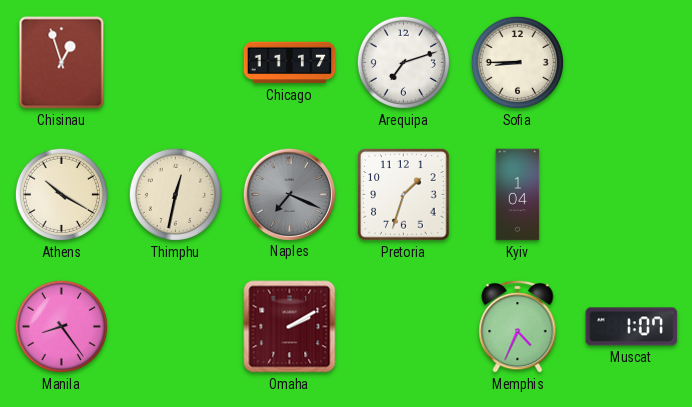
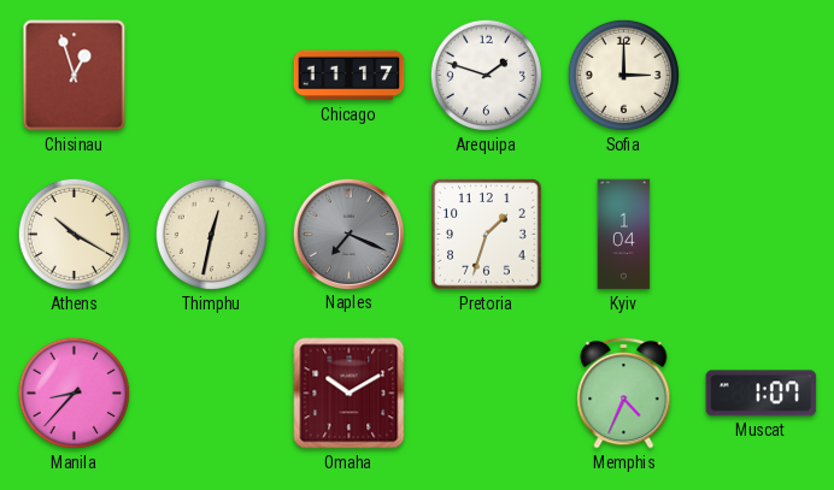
Arequipa: 7:12 -> 1:48
Sofia: 8:45 -> 3:00
Manila: 8:24 -> 8:37
Omaha: 2:10 -> 10:10
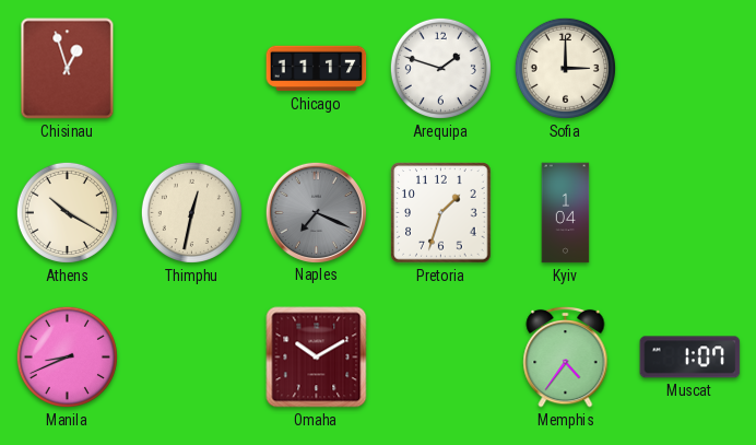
Manila: 8:37 -> 8:41
Memphis: 4:34 -> 4:36
